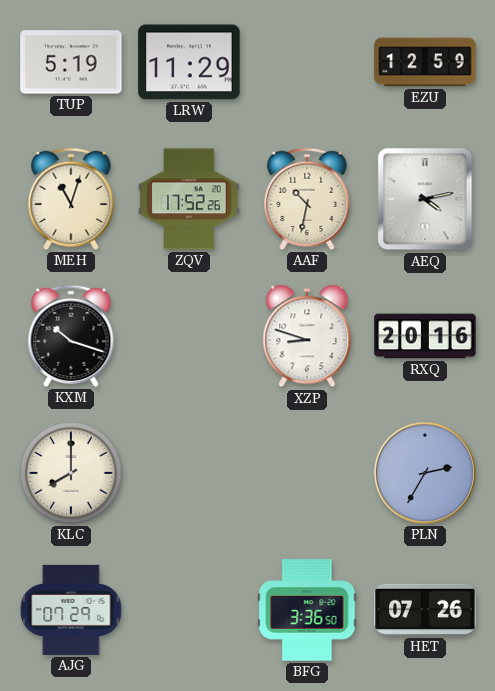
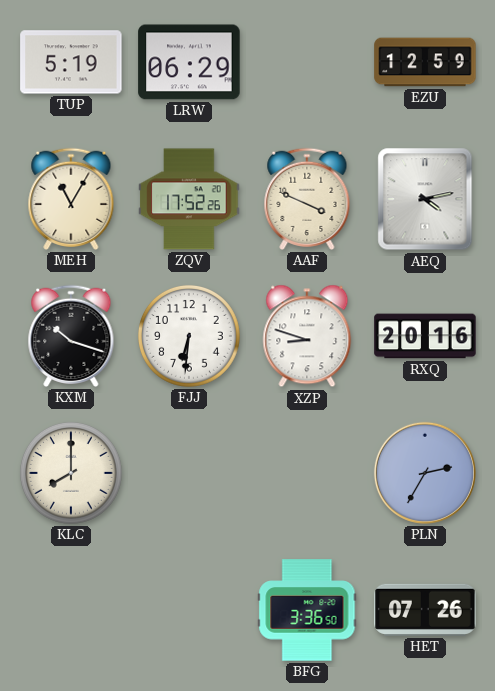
LRW: 11:29 -> 06:29
MEH: 11:03 -> 11:05
AAF: 10:32 -> 3:49
FJJ: none -> 6:31
AJG: 07:29 -> none
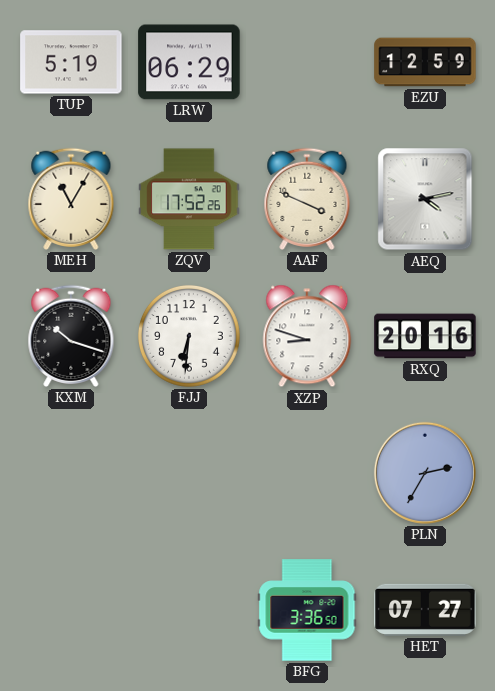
KLC: 8:00 -> none
HET: 07:26 -> 07:27
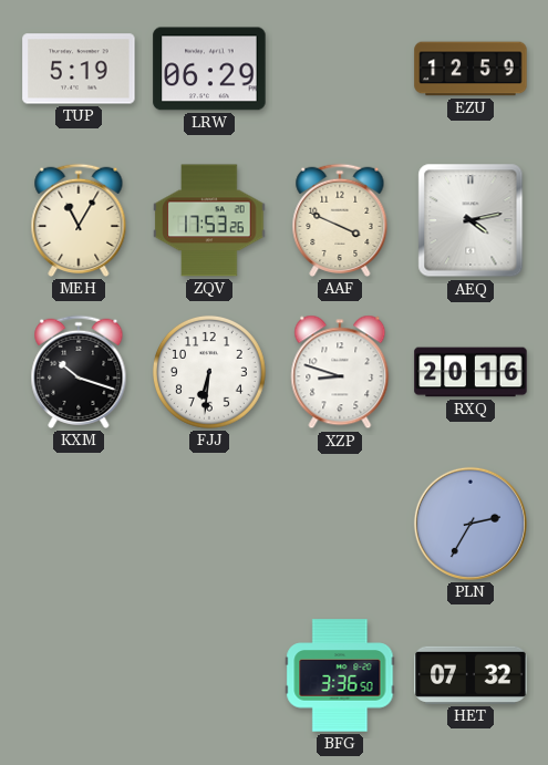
ZQV: 17:52 -> 17:53
HET: 07:27 -> 07:32
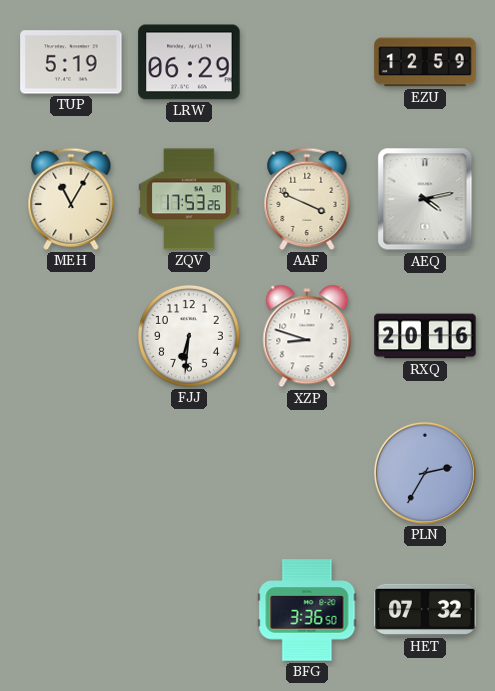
KXM: 10:18 -> none
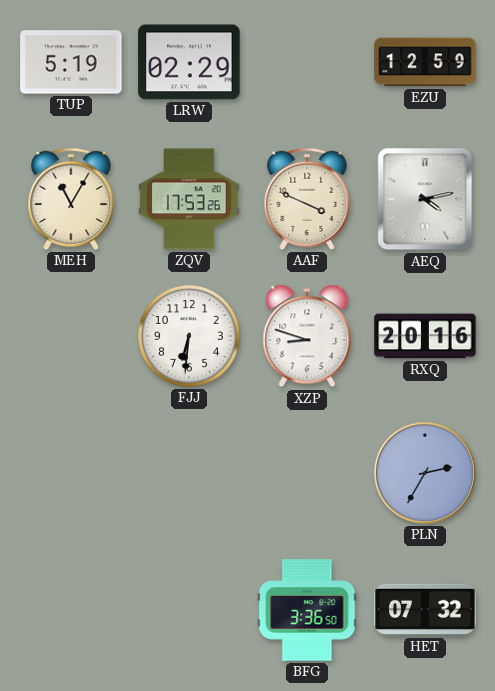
LRW: 06:29 -> 02:29
